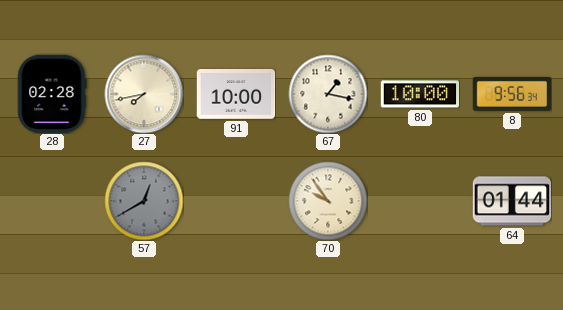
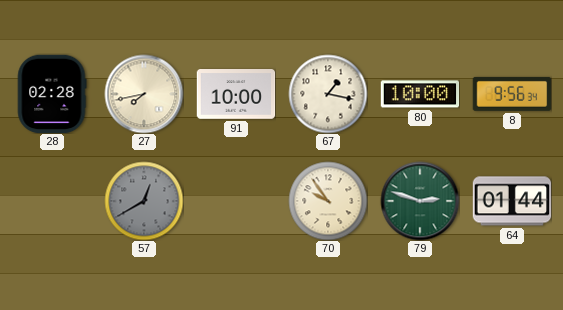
79: none -> 2:48
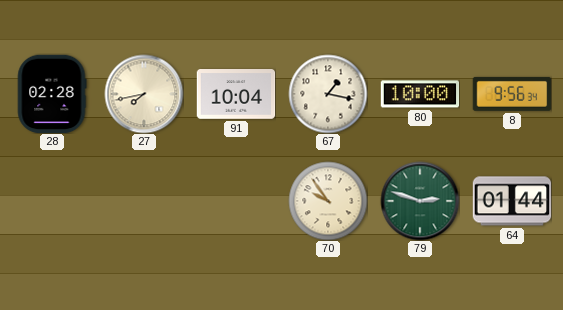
91: 10:00 -> 10:04
57: 12:40 -> none
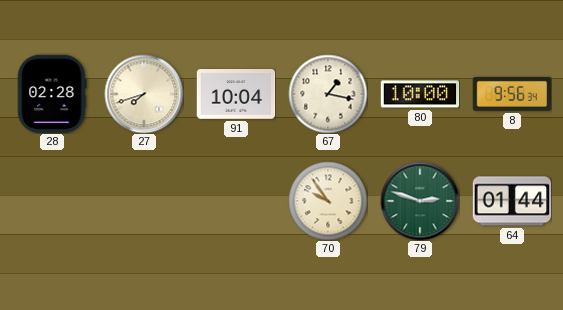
27: 7:43 -> 7:42
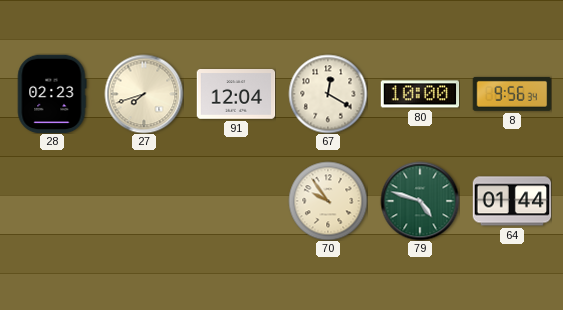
28: 02:28 -> 02:23
91: 10:04 -> 12:04
67: 1:17 -> 12:20
79: 2:48 -> 4:48
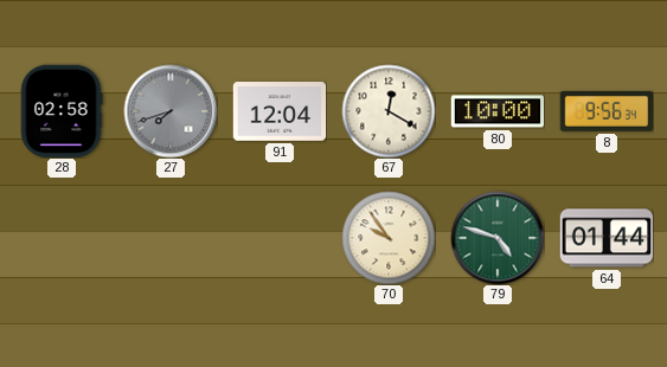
28: 02:23 -> 02:58
27 dial: cream -> grey
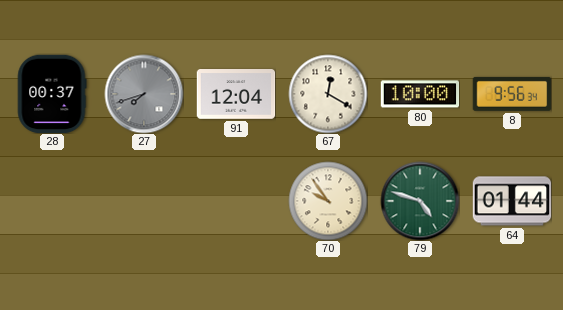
28: 02:58 -> 00:37
